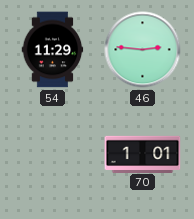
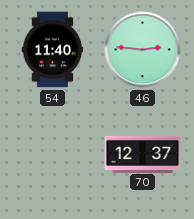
54: 11:29 -> 11:40
70: 1:01 -> 12:37
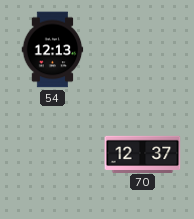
54: 11:40 -> 12:13
46: 2:46 -> none
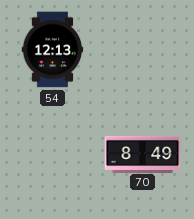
70: 12:37 -> 8:49
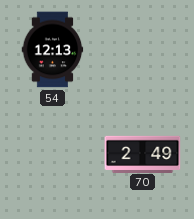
70: 8:49 -> 2:49
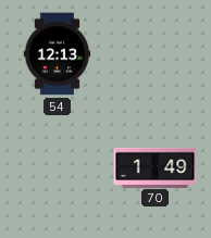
70: 2:49 -> 1:49
